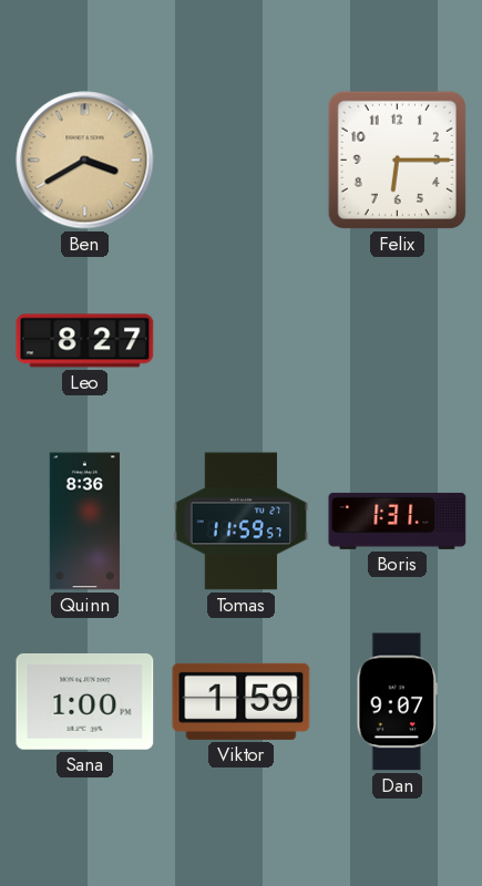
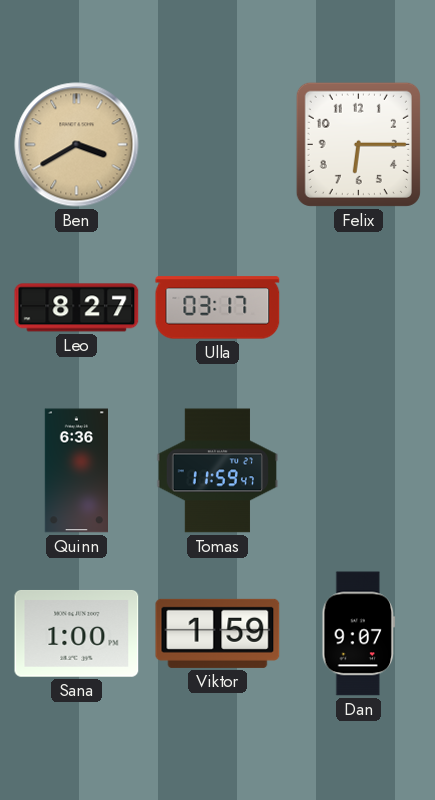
Ulla: none -> 03:17
Quinn: 8:36 -> 6:36
Tomas: 11:59:57 -> 11:59:47
Boris: 1:31 -> none
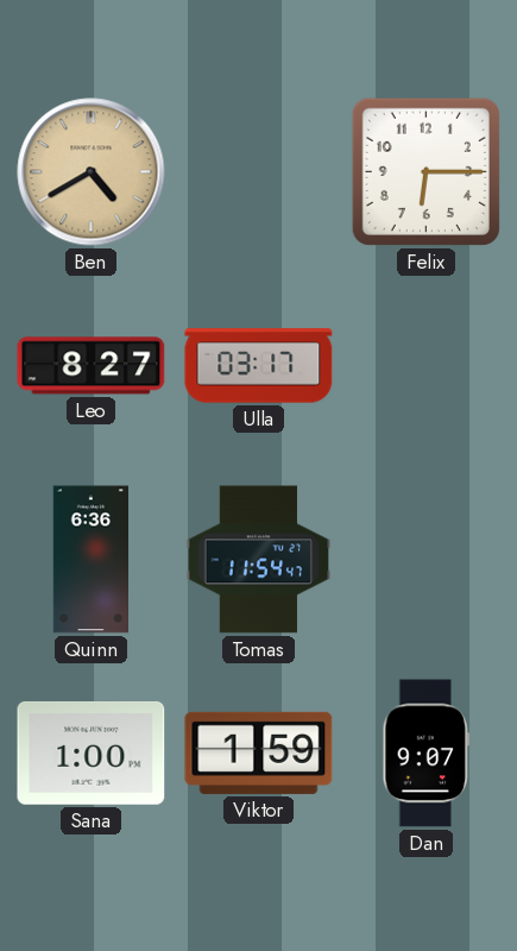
Ben: 3:40 -> 4:40
Tomas: 11:59 -> 11:54
